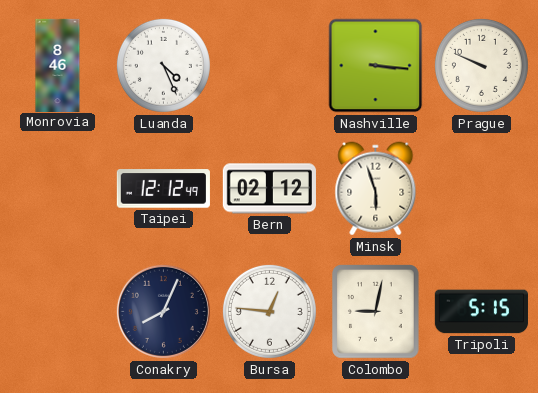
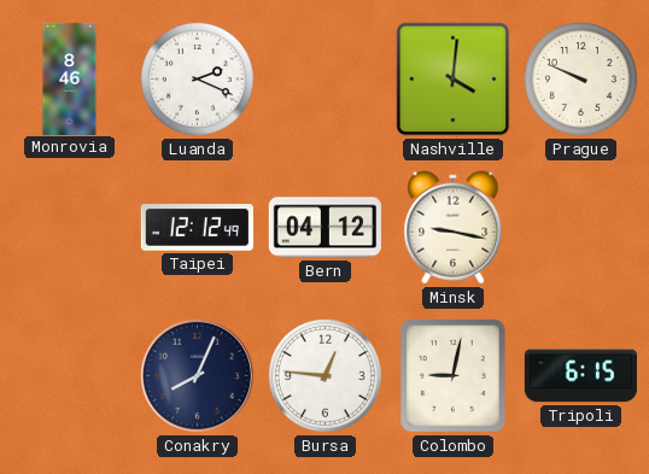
Luanda: 4:26 -> 2:19
Nashville: 3:16 -> 4:01
Bern: 02:12 -> 04:12
Minsk: 5:57 -> 9:17
Tripoli: 5:15 -> 6:15
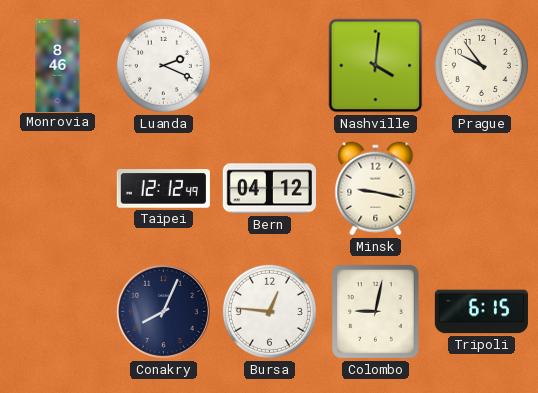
Prague: 9:49 -> 9:54
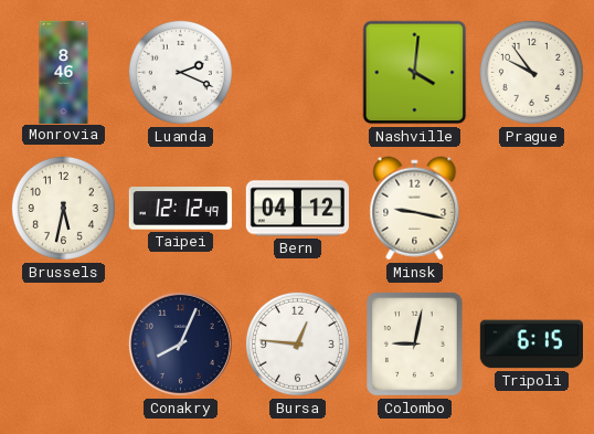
Brussels: none -> 5:32
